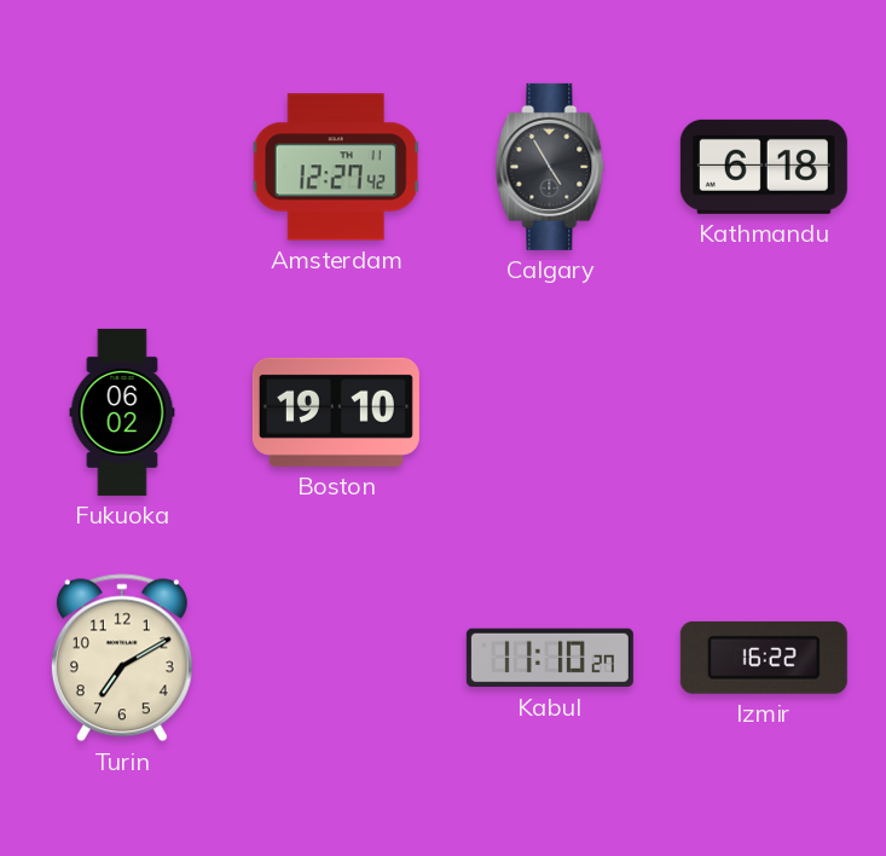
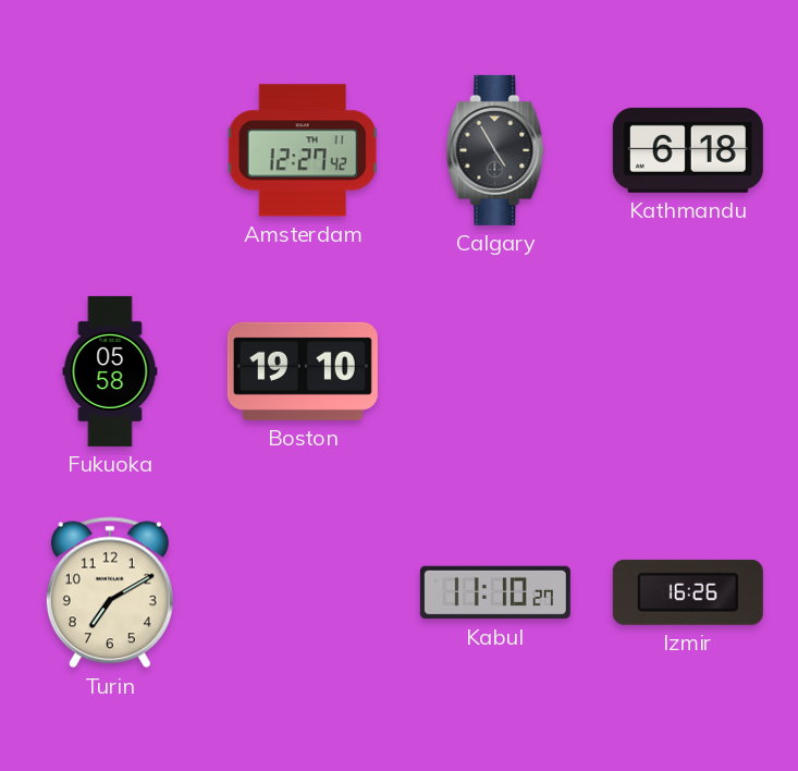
Fukuoka: 06:02 -> 05:58
Izmir: 16:22 -> 16:26
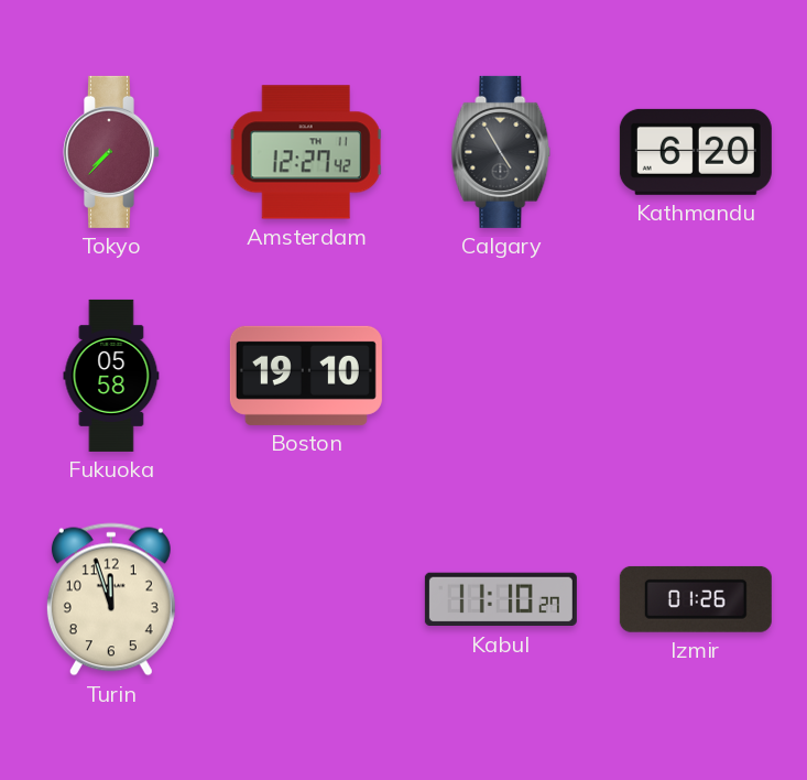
Tokyo: none -> 7:37
Kathmandu: 6:18 -> 6:20
Turin: 7:10 -> 11:57
Izmir: 16:26 -> 01:26
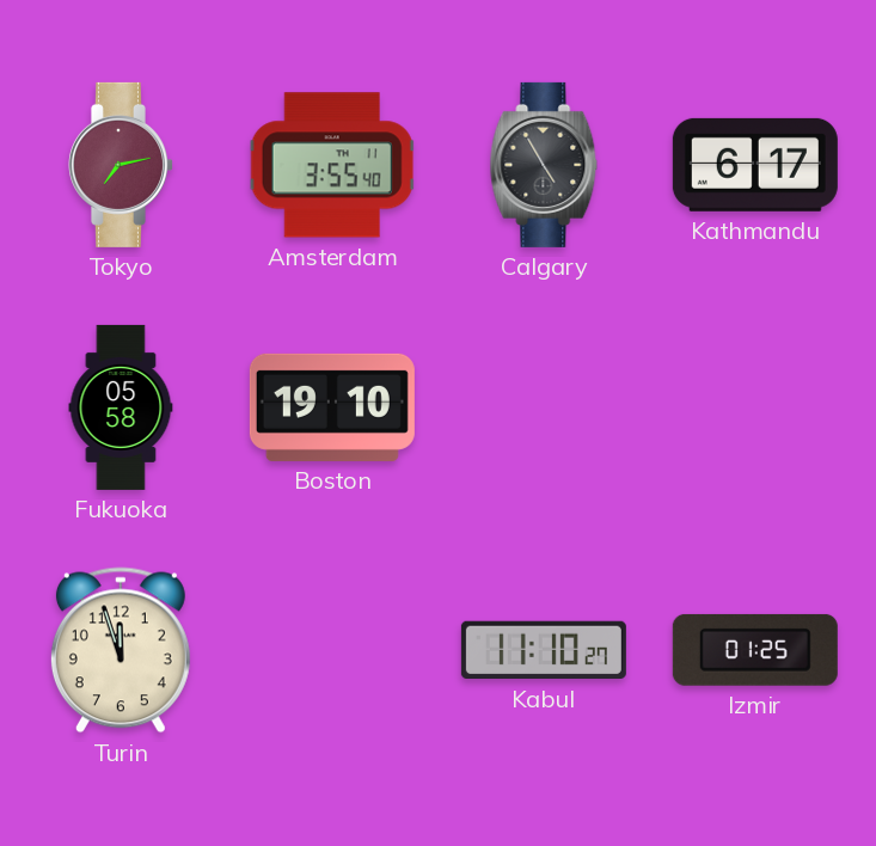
Tokyo: 7:37 -> 7:13
Amsterdam: 12:27 -> 3:55
Kathmandu: 6:20 -> 6:17
Izmir: 01:26 -> 01:25
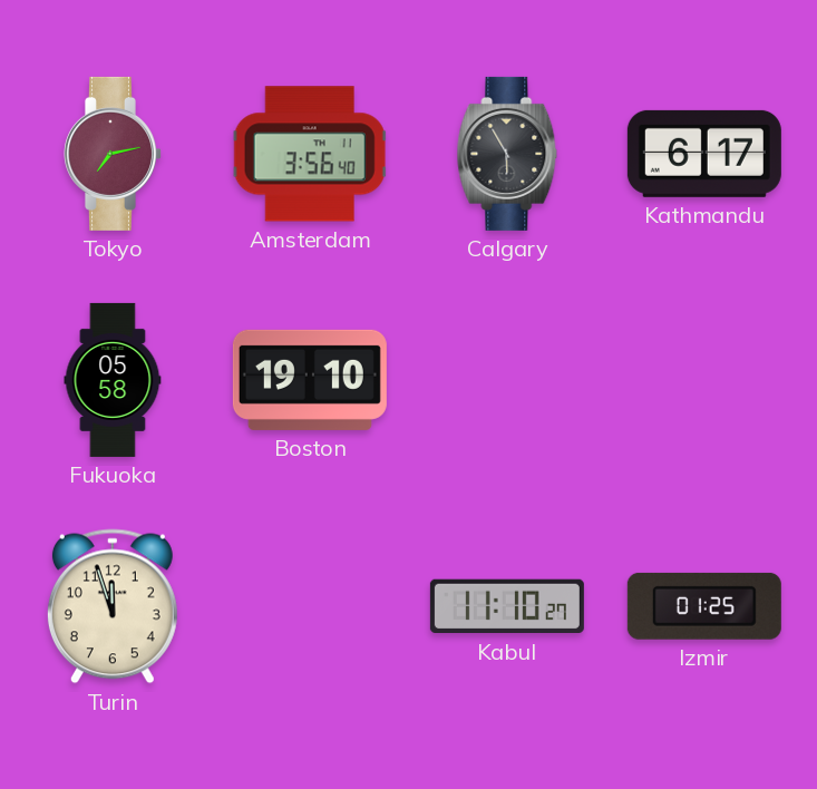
Amsterdam: 3:55 -> 3:56
Calgary: 4:55 -> 5:55
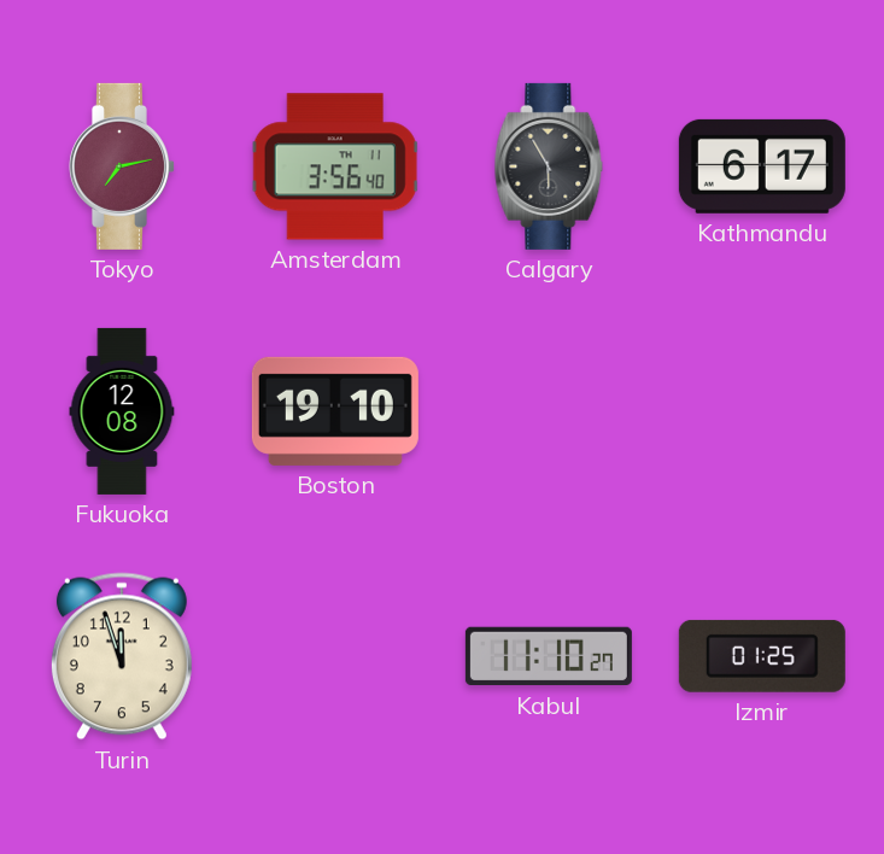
Fukuoka: 05:58 -> 12:08
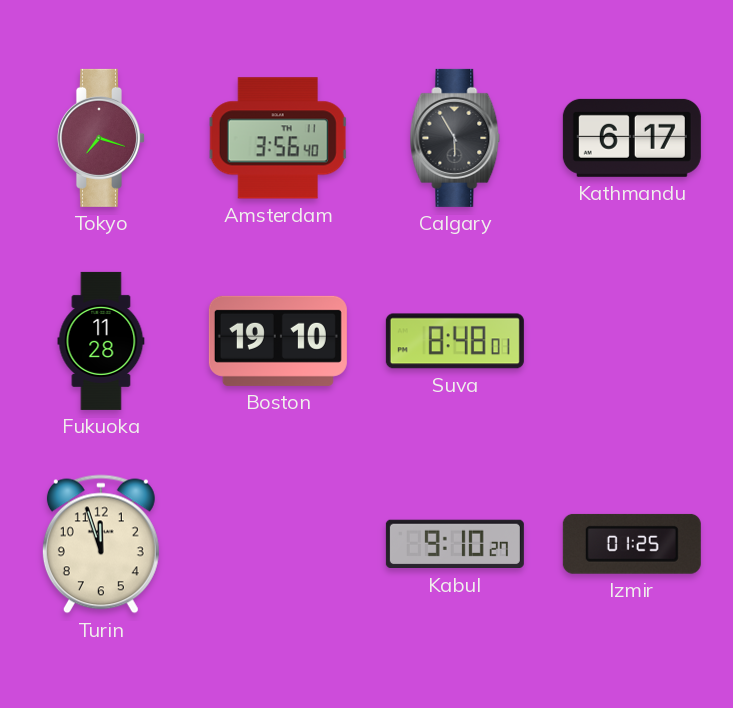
Tokyo: 7:13 -> 7:18
Fukuoka: 12:08 -> 11:28
Suva: none -> 8:48
Kabul: 11:10 -> 9:10
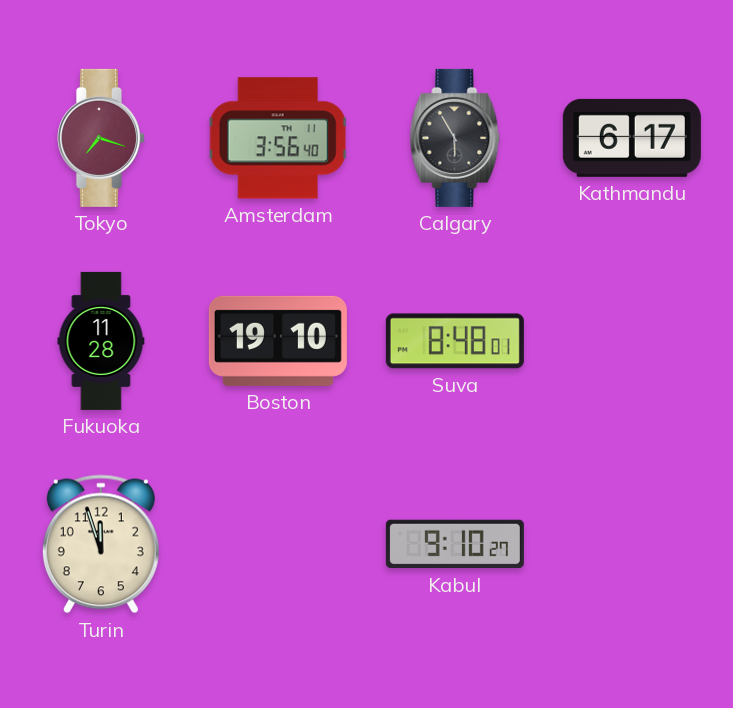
Izmir: 01:25 -> none
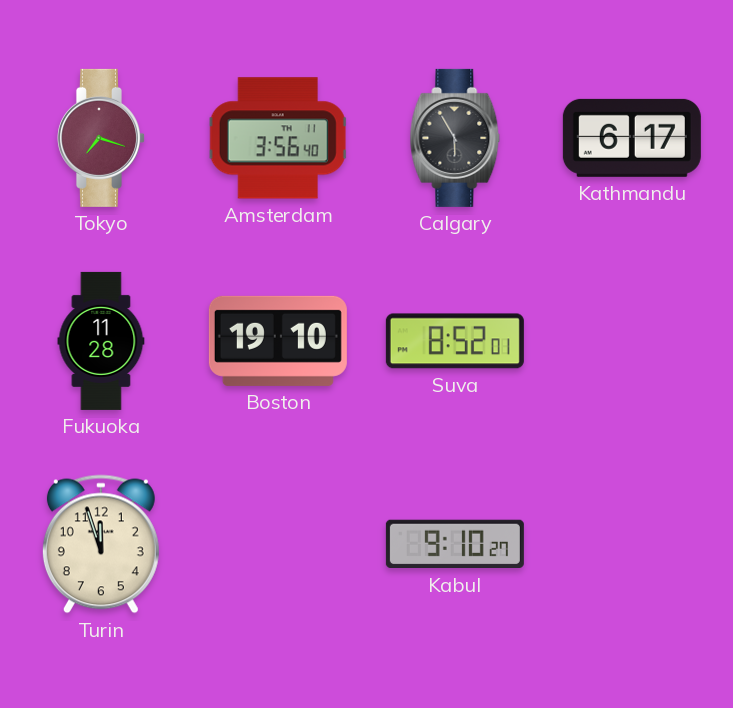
Suva: 8:48 -> 8:52
